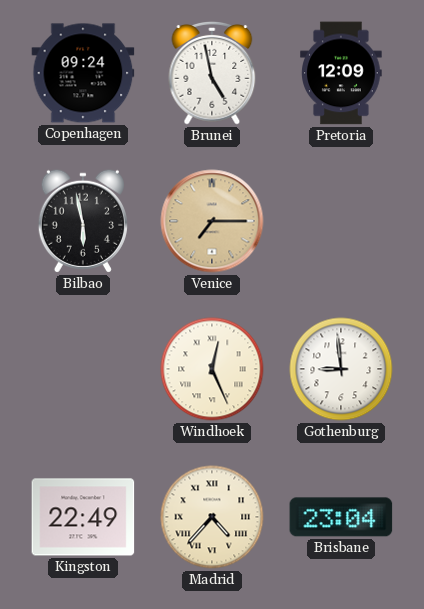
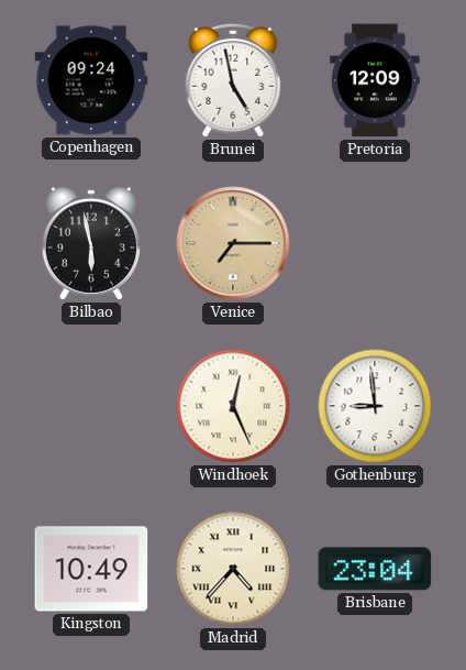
Kingston: 22:49 -> 10:49
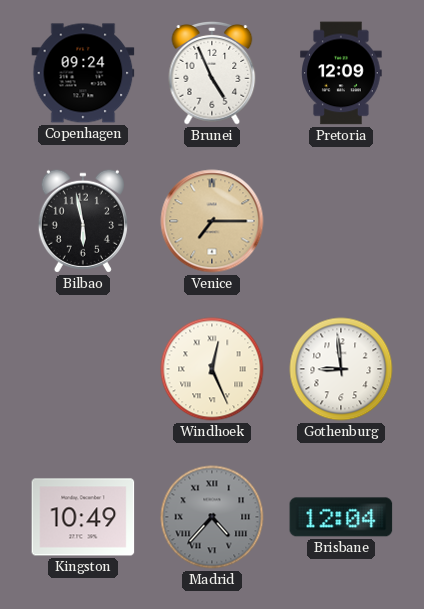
Brunei: 4:58 -> 4:56
Madrid dial: cream -> grey
Brisbane: 23:04 -> 12:04
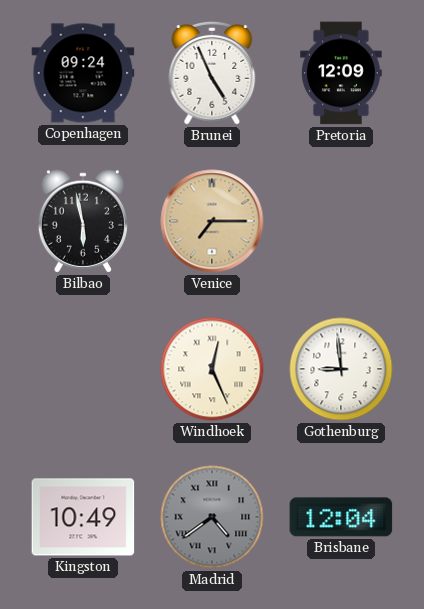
Madrid: 4:37 -> 4:39
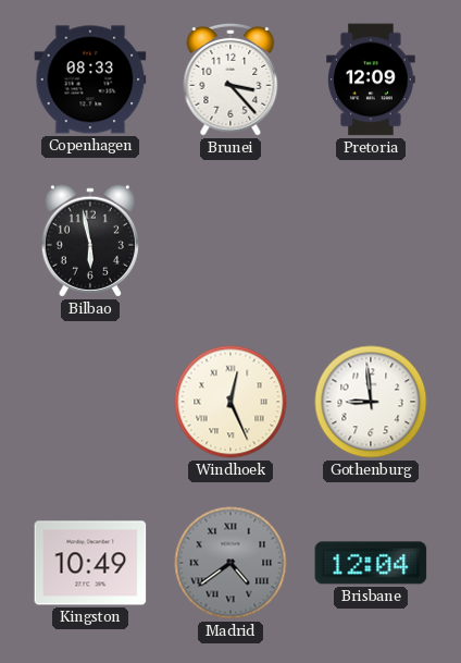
Copenhagen: 09:24 -> 08:33
Brunei: 4:56 -> 3:23
Venice: 7:15 -> none
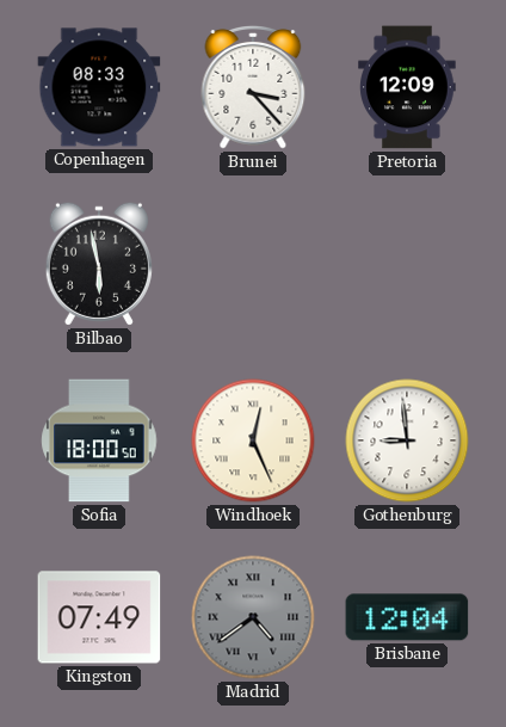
Sofia: none -> 18:00
Kingston: 10:49 -> 07:49
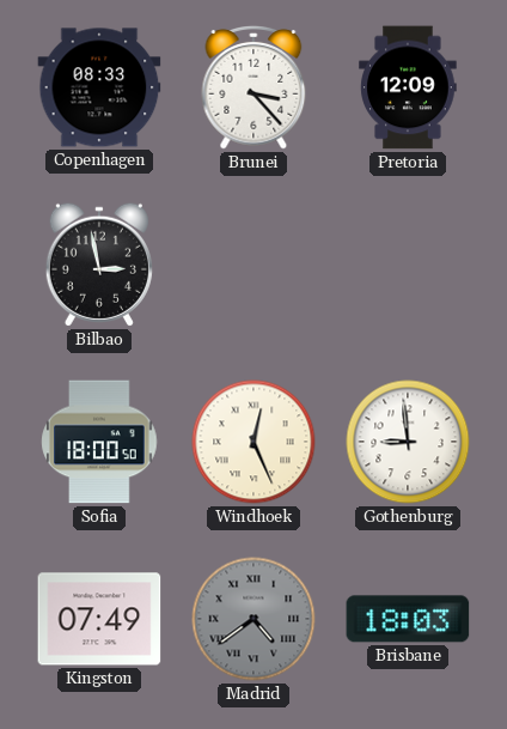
Bilbao: 5:58 -> 2:58
Brisbane: 12:04 -> 18:03
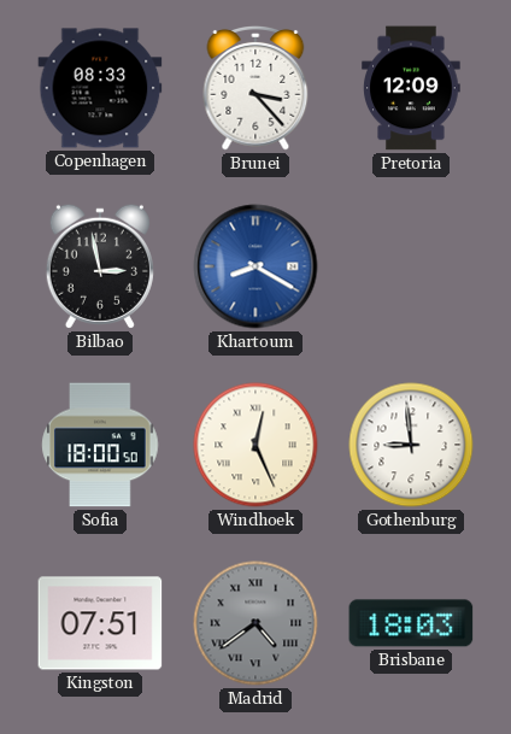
Khartoum: none -> 8:20
Kingston: 07:49 -> 07:51
